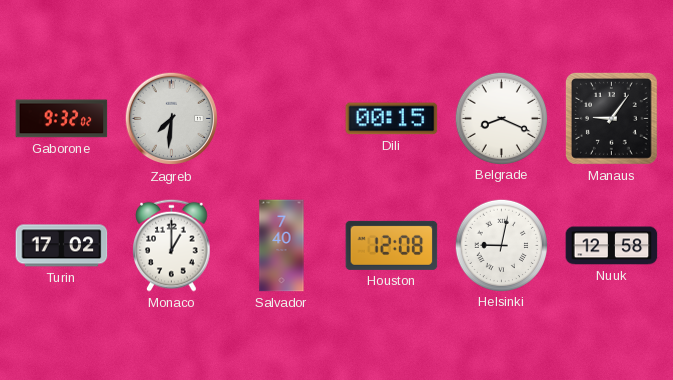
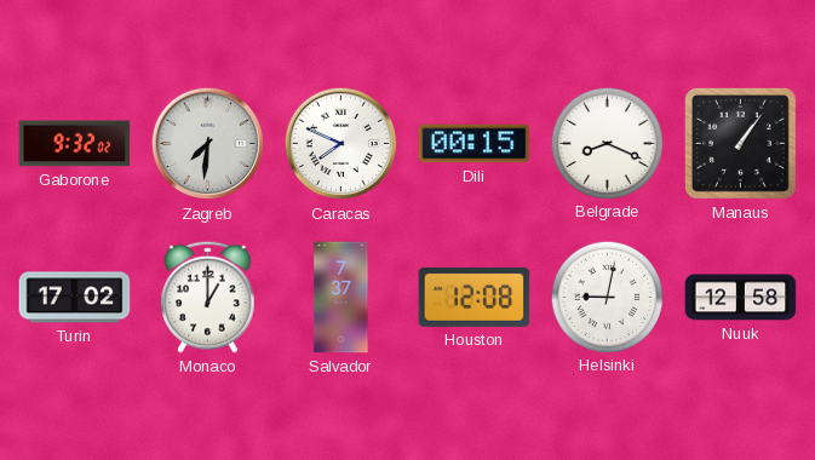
Caracas: none -> 7:49
Manaus: 9:06 -> 1:06
Salvador: 7:40 -> 7:37
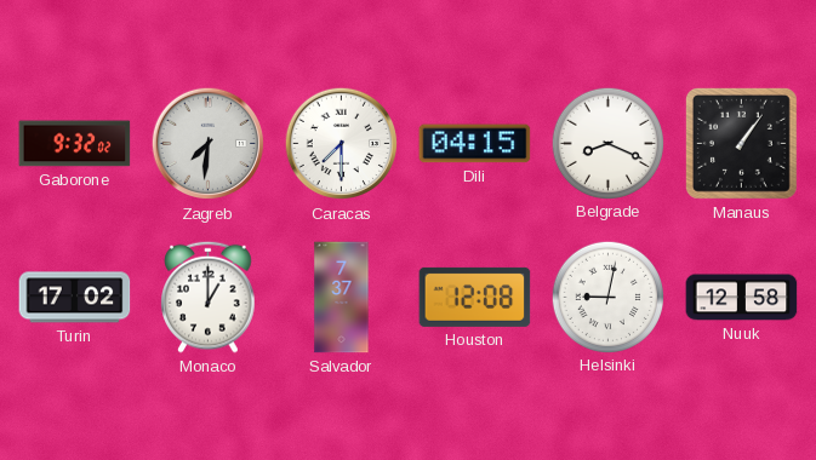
Caracas: 7:49 -> 7:30
Dili: 00:15 -> 04:15
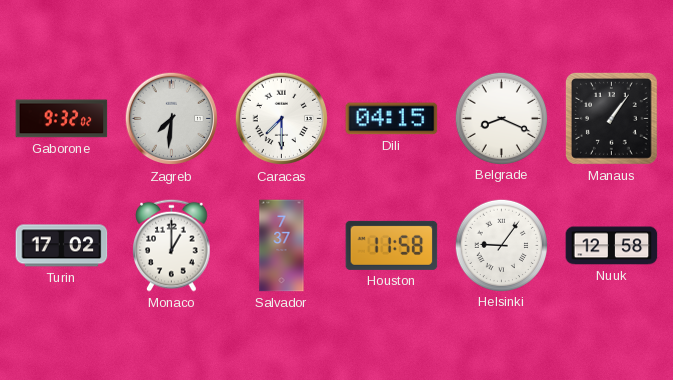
Houston: 12:08 -> 11:58
Helsinki: 9:02 -> 9:06
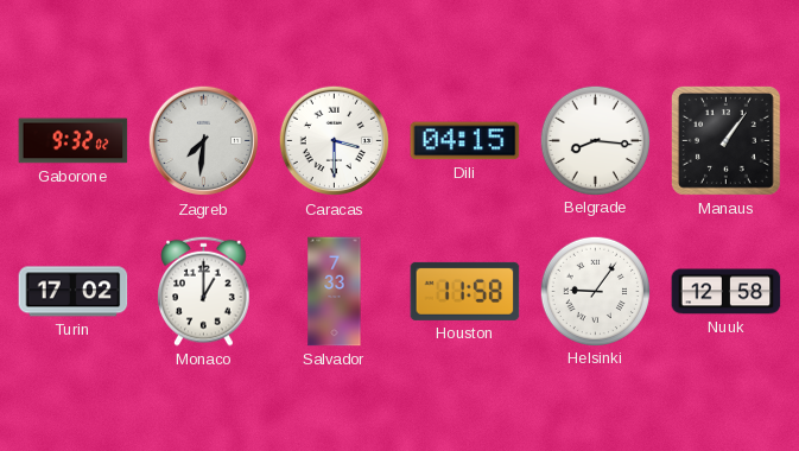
Caracas: 7:30 -> 3:30
Belgrade: 8:19 -> 8:16
Salvador: 7:37 -> 7:33
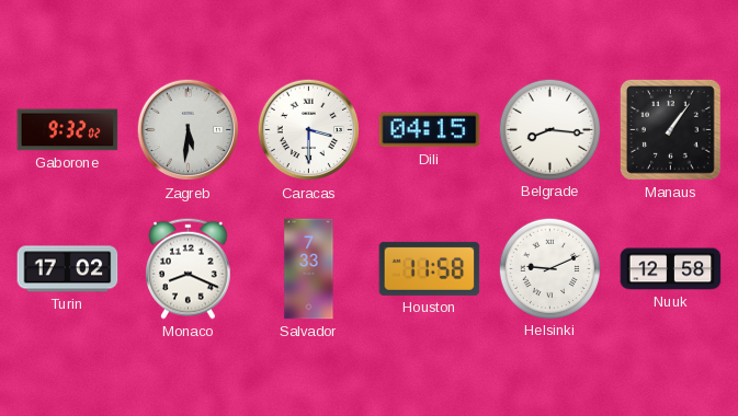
Zagreb: 7:31 -> 5:31
Monaco: 1:00 -> 8:19
Helsinki: 9:06 -> 9:11
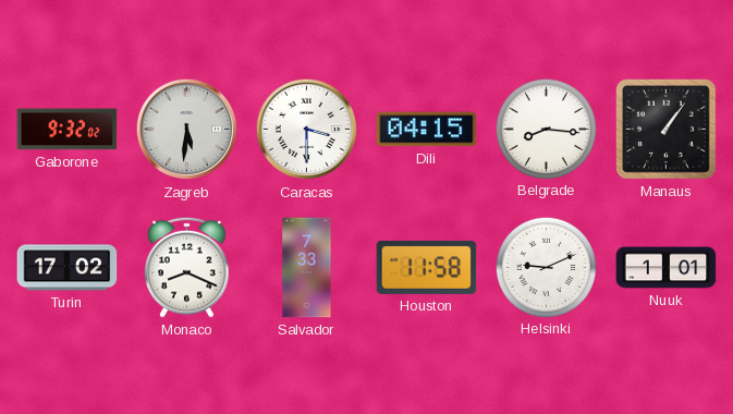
Nuuk: 12:58 -> 1:01
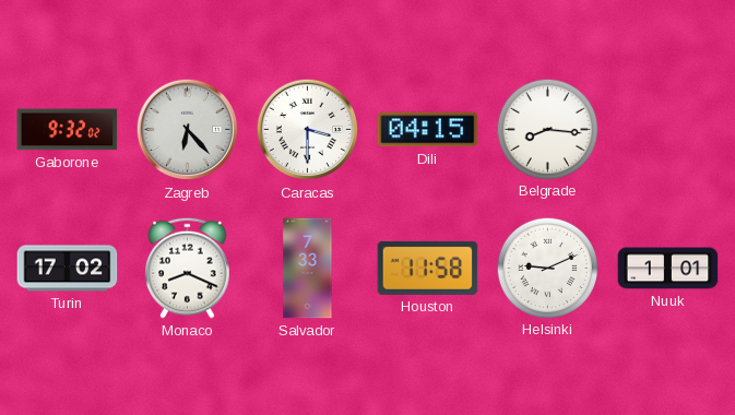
Zagreb: 5:31 -> 6:23
Manaus: 1:06 -> none
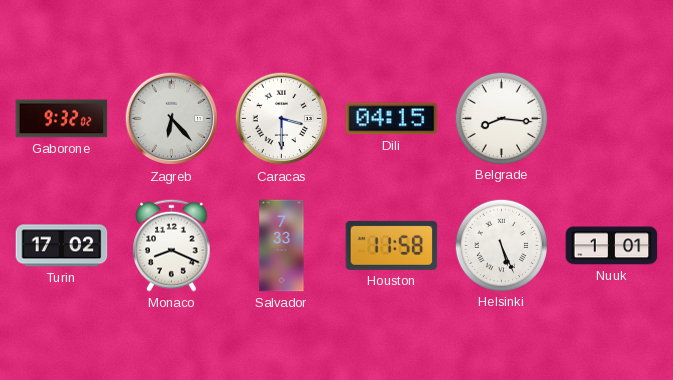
Helsinki: 9:11 -> 5:26
